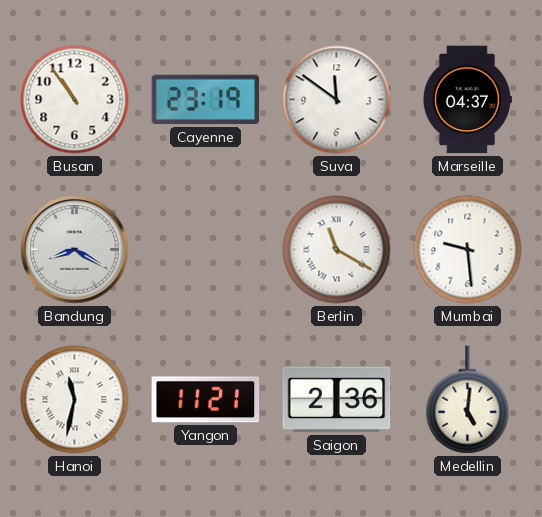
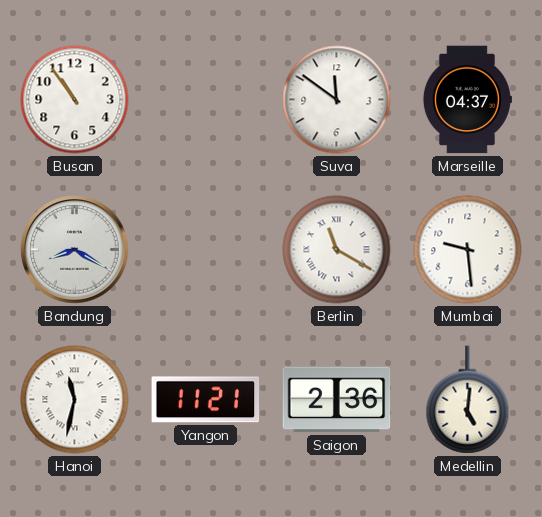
Cayenne: 23:19 -> none
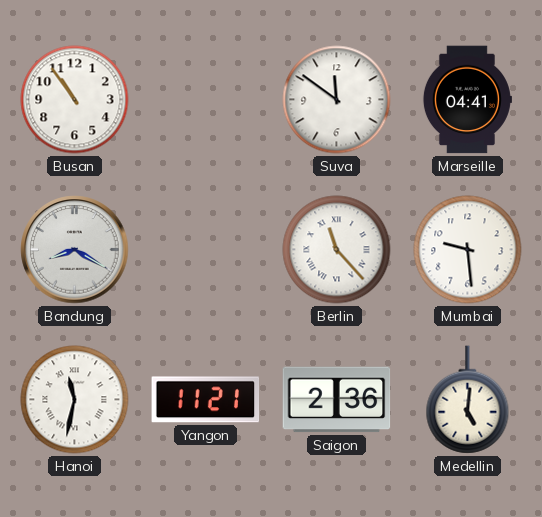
Marseille: 04:37 -> 04:41
Berlin: 11:20 -> 11:23
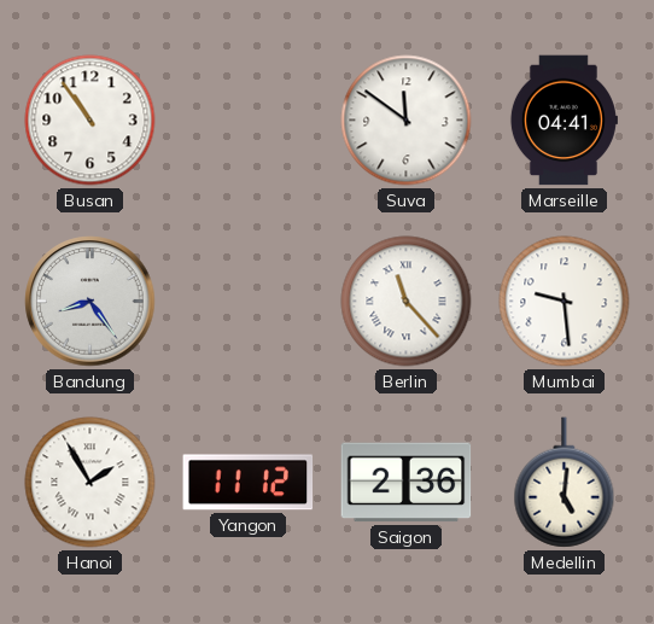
Bandung: 8:20 -> 8:24
Hanoi: 11:32 -> 1:55
Yangon: 11:21 -> 11:12
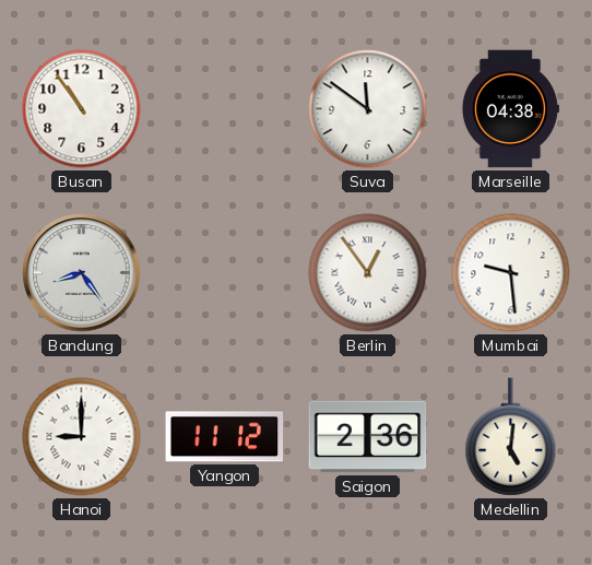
Marseille: 04:41 -> 04:38
Berlin: 11:23 -> 12:54
Hanoi: 1:55 -> 9:00
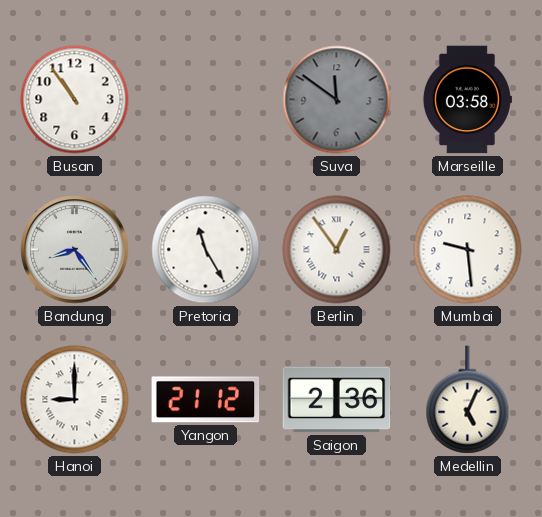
Suva dial: white -> grey
Marseille: 04:38 -> 03:58
Pretoria: none -> 11:25
Yangon: 11:12 -> 21:12
Medellin: 5:01 -> 5:04
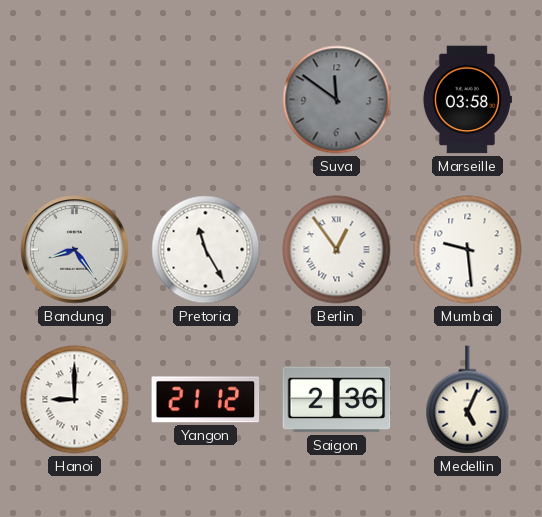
Busan: 10:54 -> none
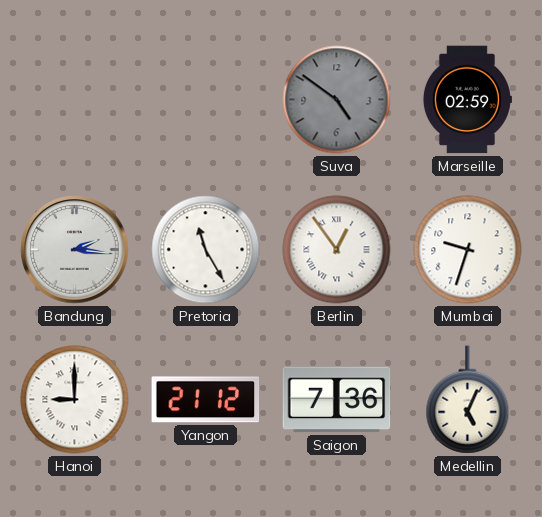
Suva: 11:51 -> 4:51
Marseille: 03:58 -> 02:59
Bandung: 8:24 -> 2:16
Mumbai: 9:29 -> 9:33
Saigon: 2:36 -> 7:36
